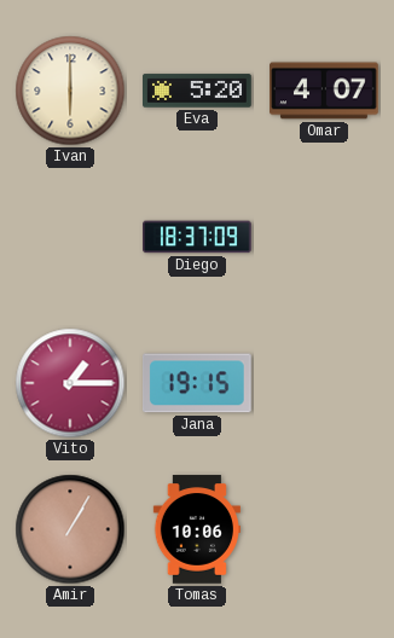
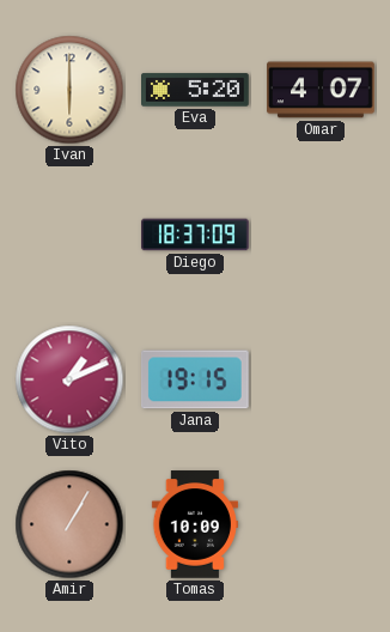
Vito: 1:15 -> 1:11
Tomas: 10:06 -> 10:09
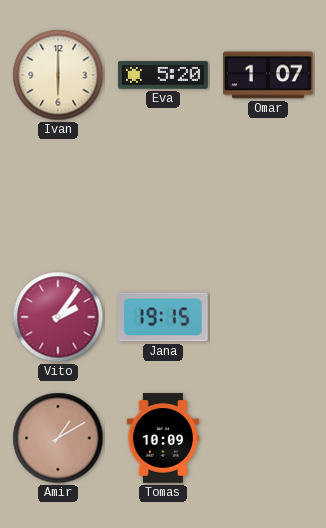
Omar: 4:07 -> 1:07
Diego: 18:37 -> none
Vito: 1:11 -> 2:06
Amir: 1:05 -> 1:10
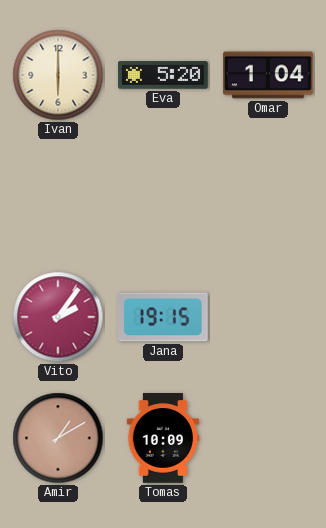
Omar: 1:07 -> 1:04
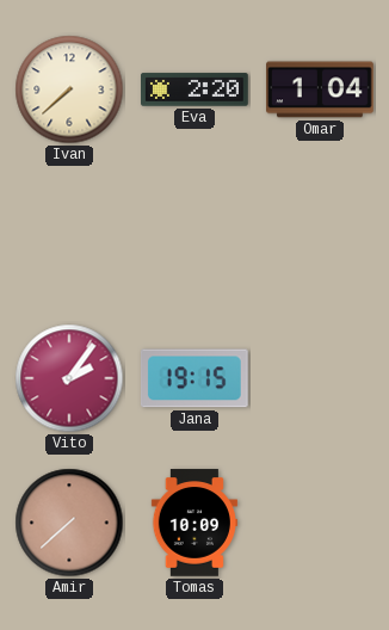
Ivan: 6:00 -> 7:38
Eva: 5:20 -> 2:20
Amir: 1:10 -> 7:38
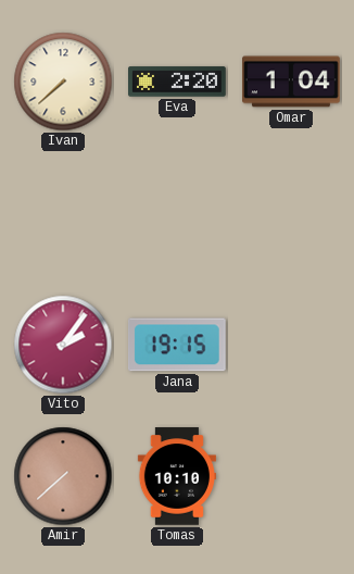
Tomas: 10:09 -> 10:10
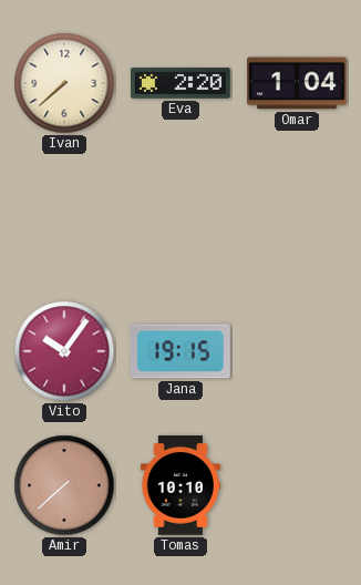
Vito: 2:06 -> 10:06
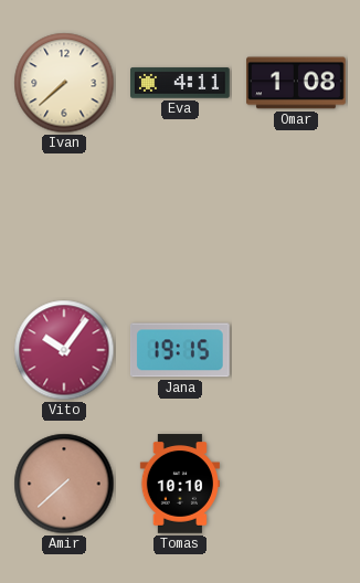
Eva: 2:20 -> 4:11
Omar: 1:04 -> 1:08
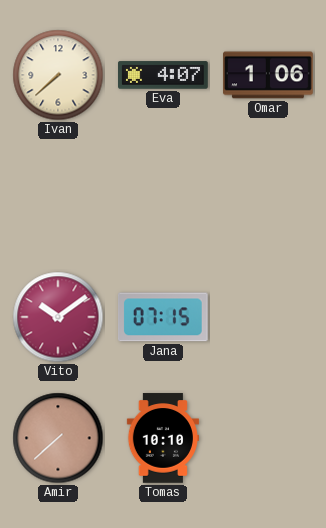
Eva: 4:11 -> 4:07
Omar: 1:08 -> 1:06
Vito: 10:06 -> 10:09
Jana: 19:15 -> 07:15
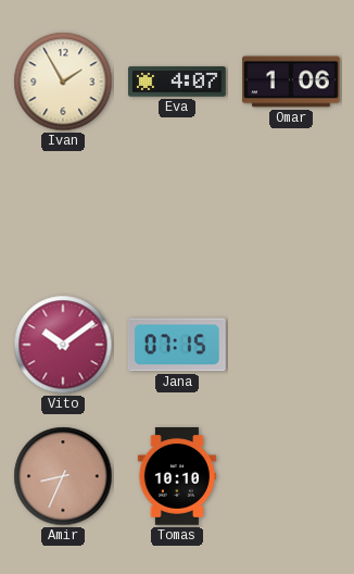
Ivan: 7:38 -> 1:55
Amir: 7:38 -> 8:34
